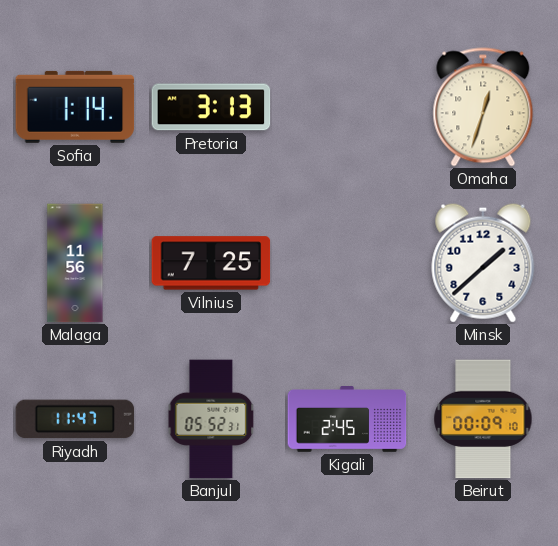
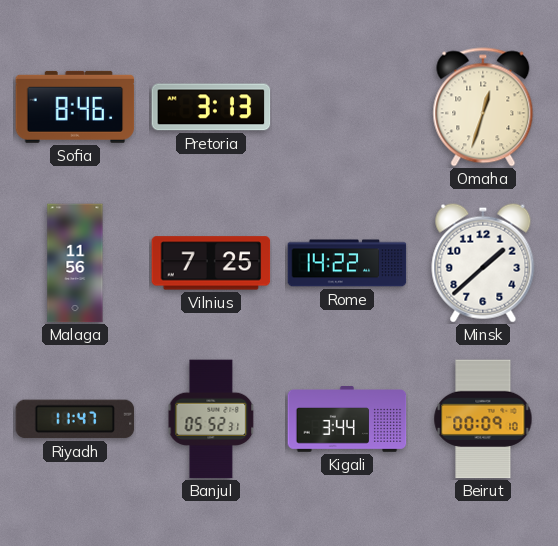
Sofia: 1:14 -> 8:46
Rome: none -> 14:22
Kigali: 2:45 -> 3:44
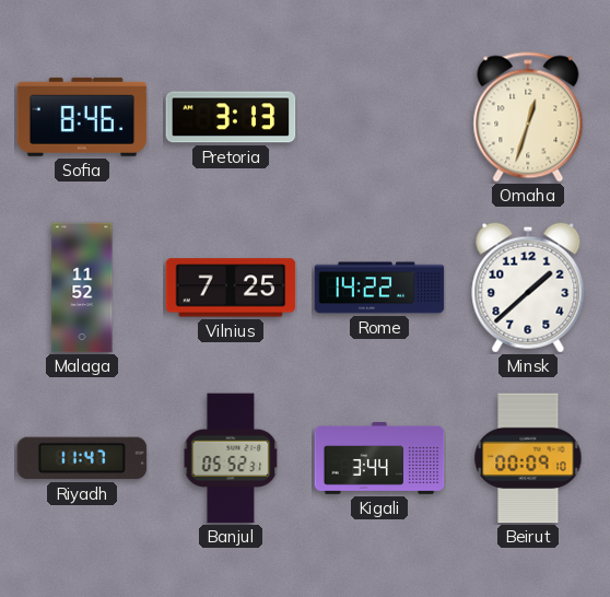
Malaga: 11:56 -> 11:52
